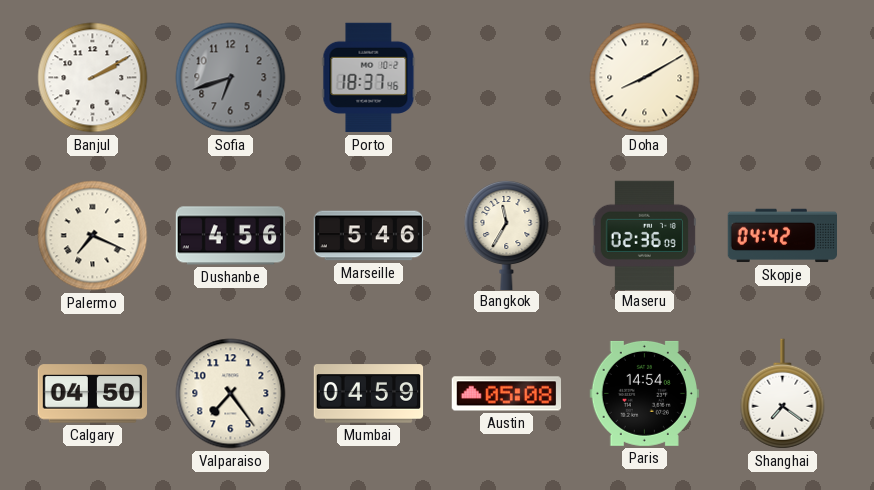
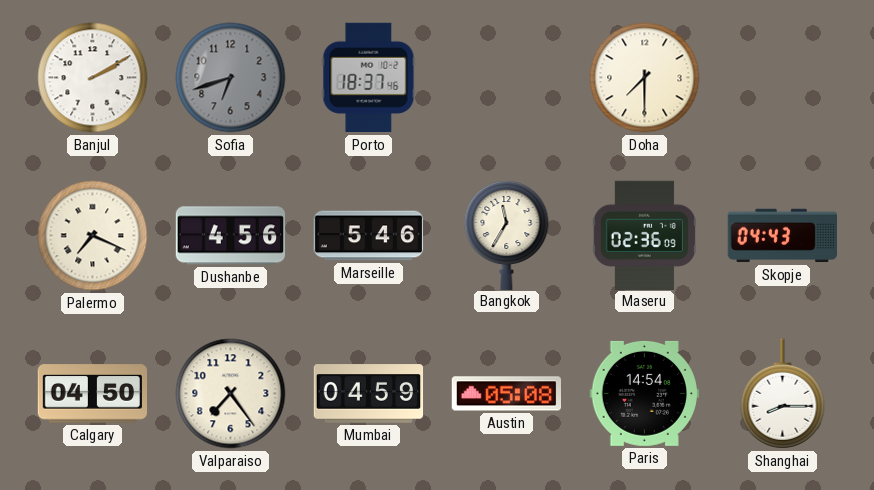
Doha: 8:10 -> 7:30
Skopje: 04:42 -> 04:43
Shanghai: 7:21 -> 8:15
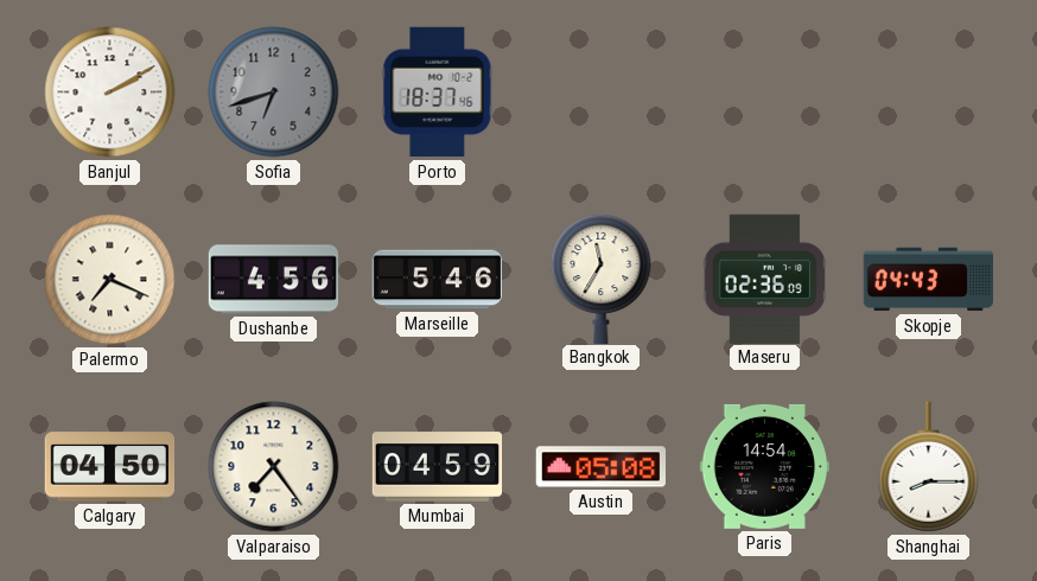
Doha: 7:30 -> none
